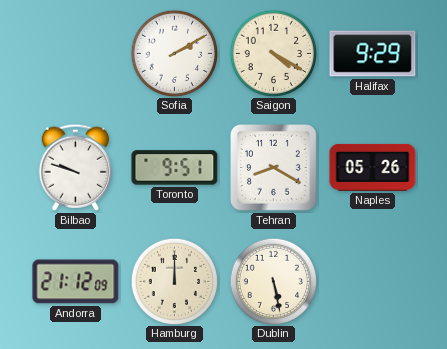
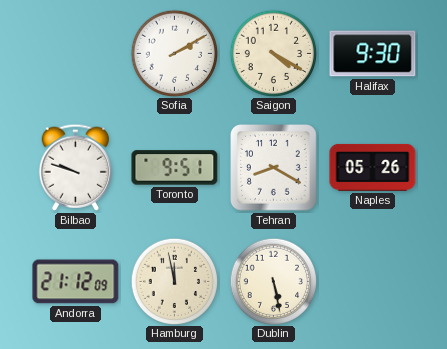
Halifax: 9:29 -> 9:30
Hamburg: 12:00 -> 11:58
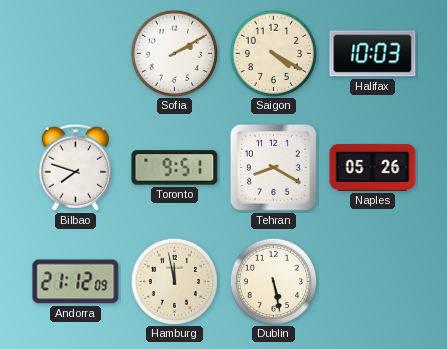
Halifax: 9:30 -> 10:03
Bilbao: 9:48 -> 7:48
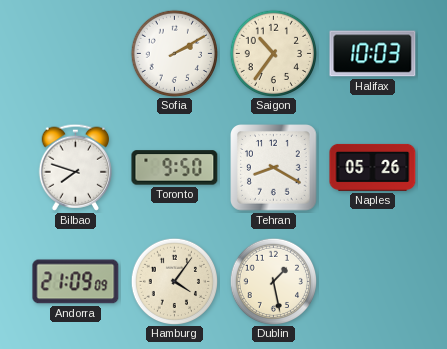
Saigon: 4:20 -> 10:36
Toronto: 9:51 -> 9:50
Andorra: 21:12 -> 21:09
Hamburg: 11:58 -> 4:06
Dublin: 5:28 -> 1:28
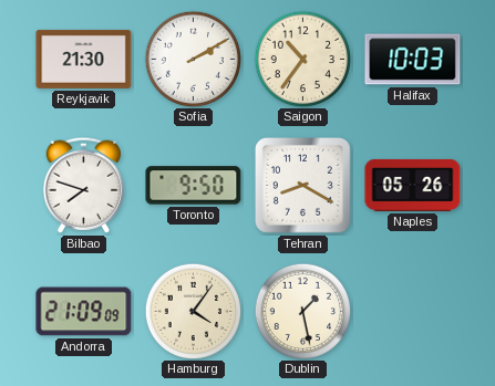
Reykjavik: none -> 21:30
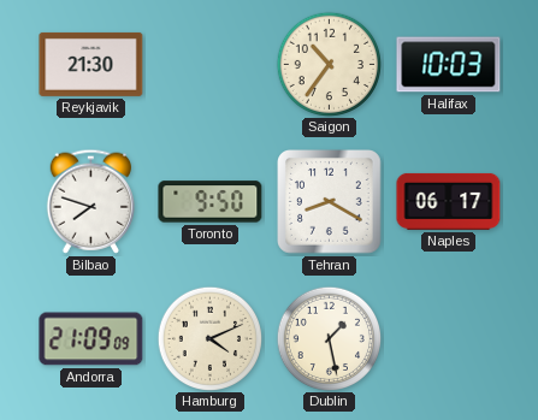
Sofia: 2:10 -> none
Naples: 05:26 -> 06:17
Hamburg: 4:06 -> 4:11
